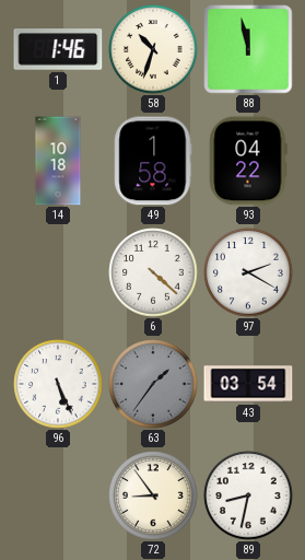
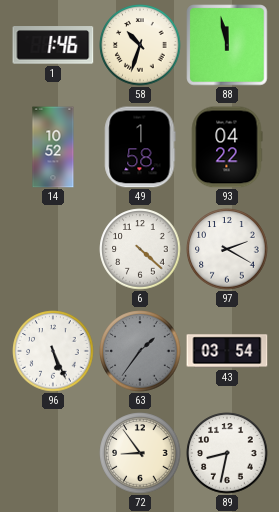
14: 10:18 -> 10:52
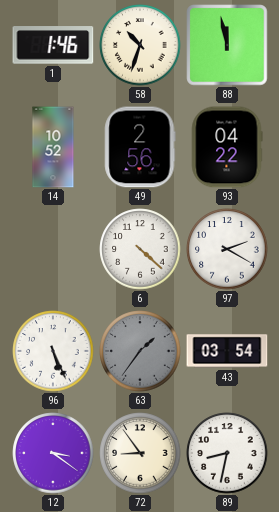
49: 1:58 -> 2:56
12: none -> 3:21
